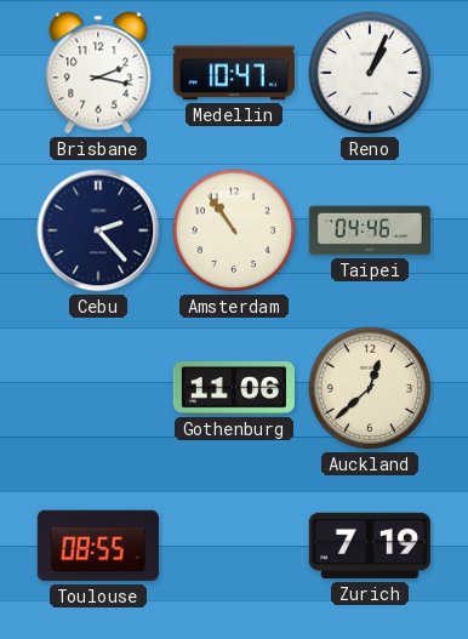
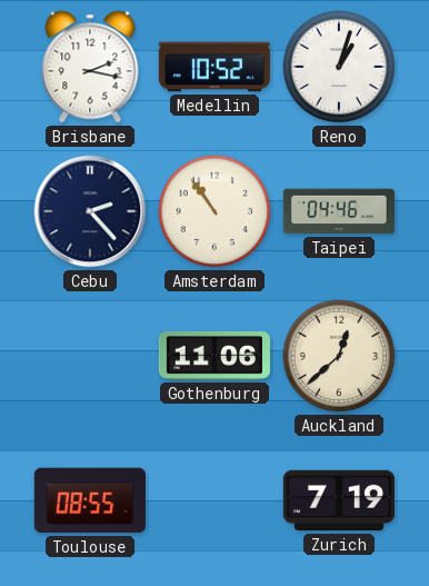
Medellin: 10:47 -> 10:52
Reno: 1:04 -> 1:03
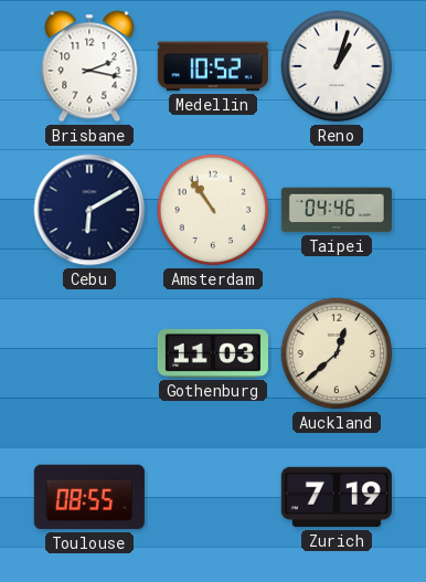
Cebu: 2:23 -> 6:10
Gothenburg: 11:06 -> 11:03
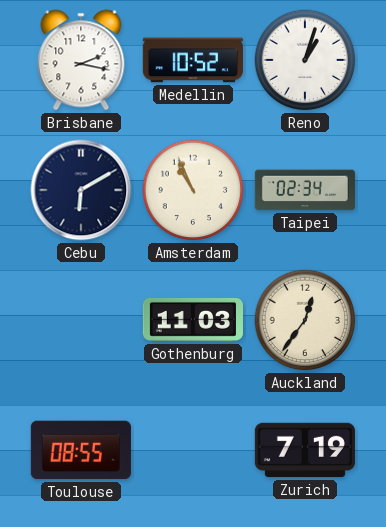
Amsterdam: 10:54 -> 10:56
Taipei: 04:46 -> 02:34
Auckland: 12:38 -> 12:36
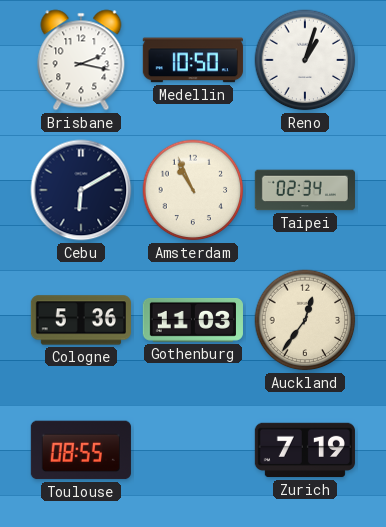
Medellin: 10:52 -> 10:50
Cologne: none -> 5:36
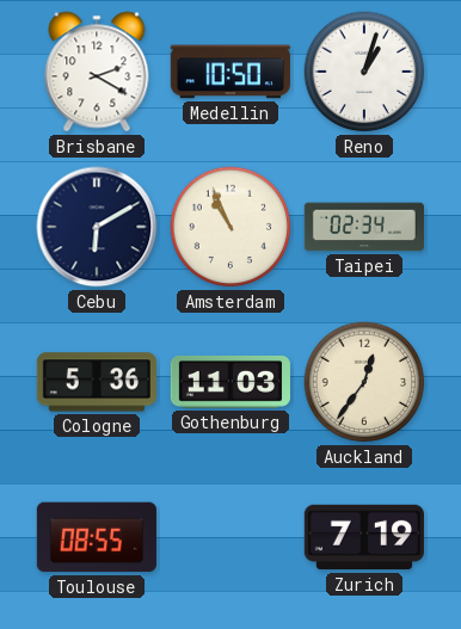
Brisbane: 2:17 -> 2:20
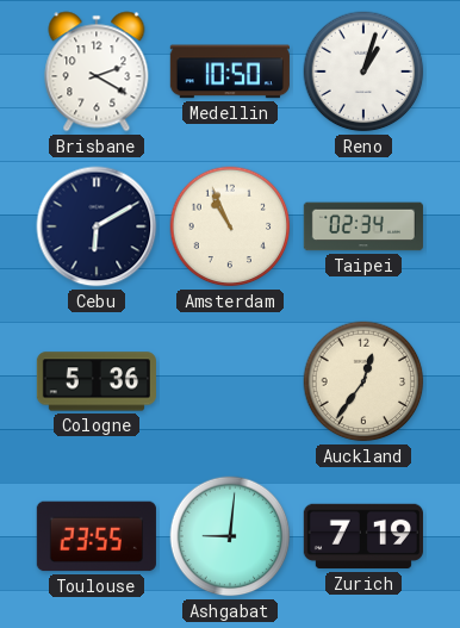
Gothenburg: 11:03 -> none
Toulouse: 08:55 -> 23:55
Ashgabat: none -> 9:01
